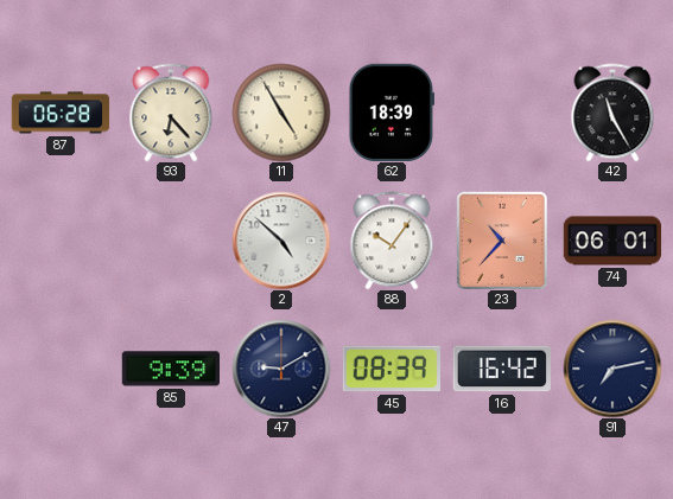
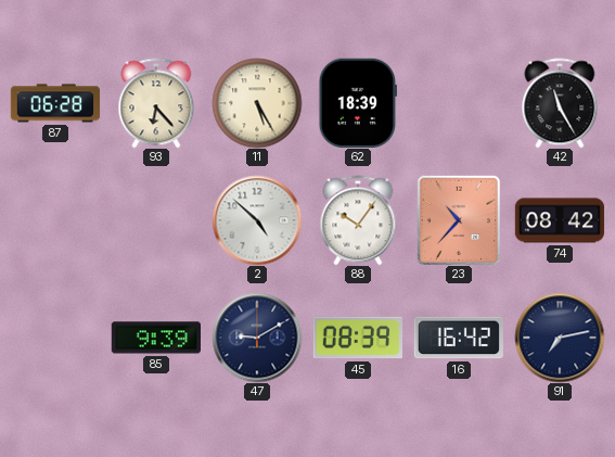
11: 4:55 -> 5:25
74: 06:01 -> 08:42
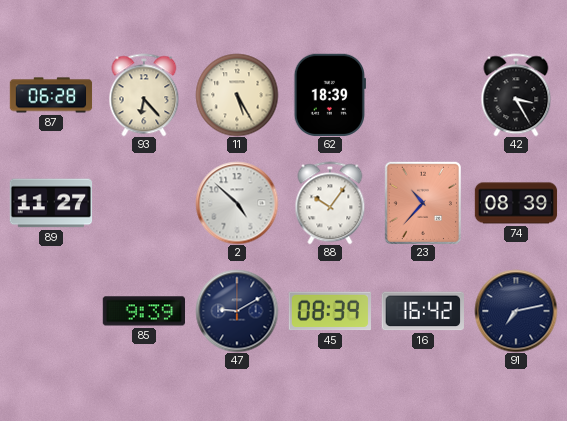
42: 11:25 -> 3:25
89: none -> 11:27
74: 08:42 -> 08:39
